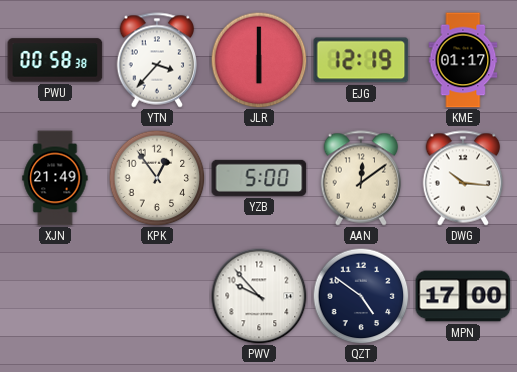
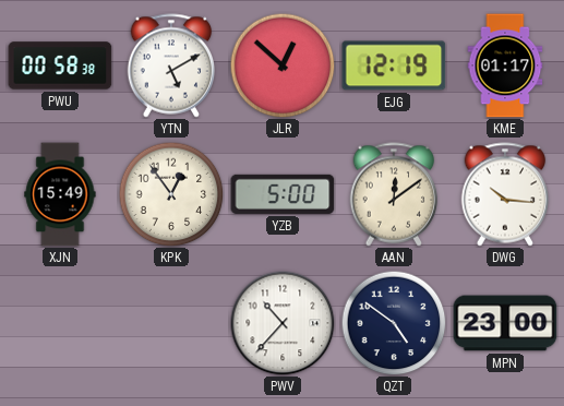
YTN: 3:37 -> 5:10
JLR: 6:00 -> 12:52
XJN: 21:49 -> 15:49
PWV: 9:53 -> 10:37
MPN: 17:00 -> 23:00
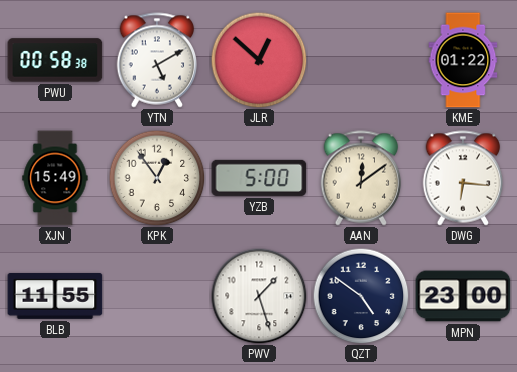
EJG: 12:19 -> none
KME: 01:17 -> 01:22
DWG: 10:16 -> 6:16
BLB: none -> 11:55
PWV: 10:37 -> 1:27
